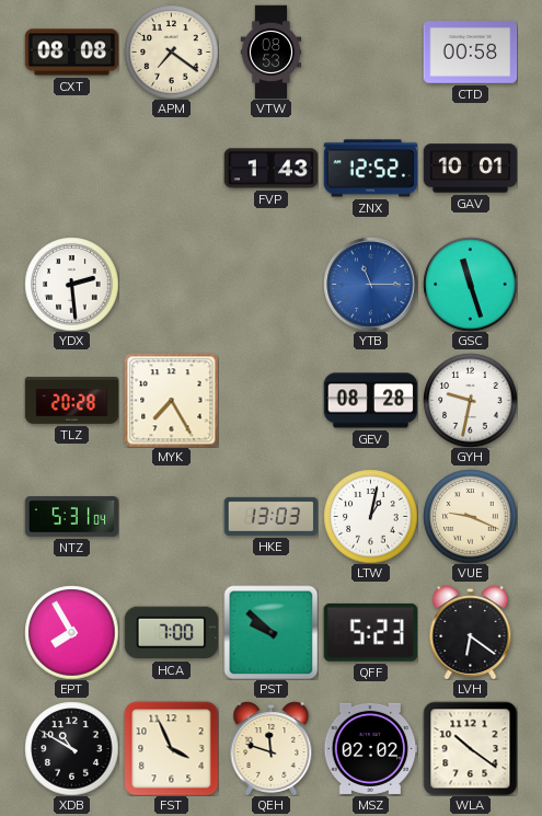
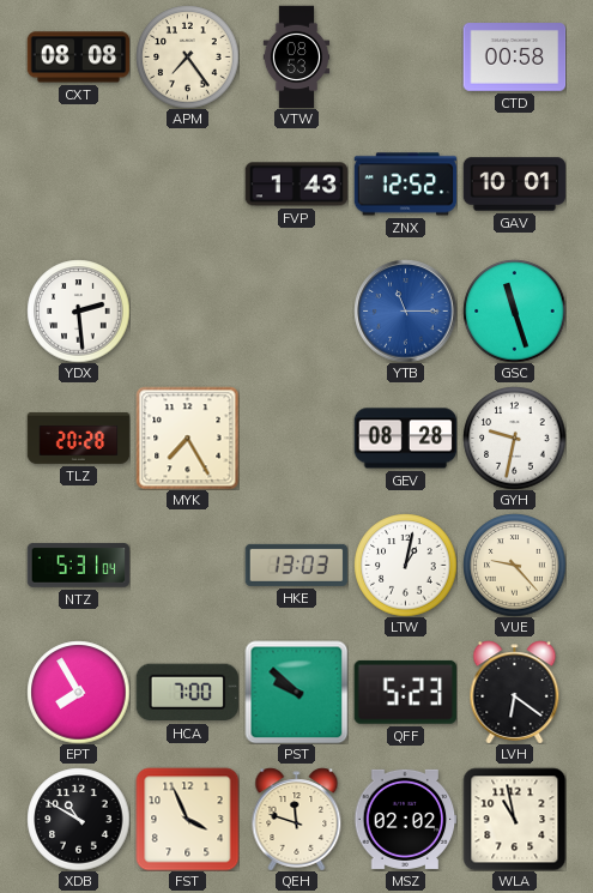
APM: 7:21 -> 7:24
VUE: 9:19 -> 9:23
WLA: 10:21 -> 10:58
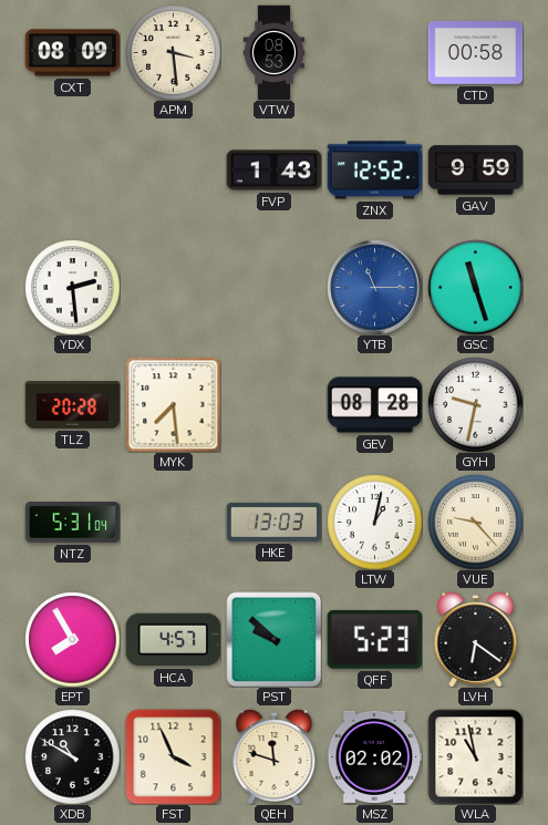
CXT: 08:08 -> 08:09
APM: 7:24 -> 3:29
GAV: 10:01 -> 9:59
MYK: 7:25 -> 7:29
HCA: 7:00 -> 4:57
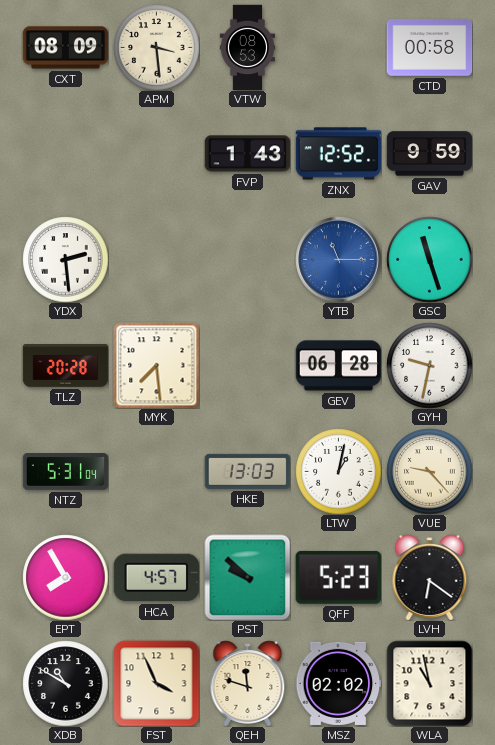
GEV: 08:28 -> 06:28
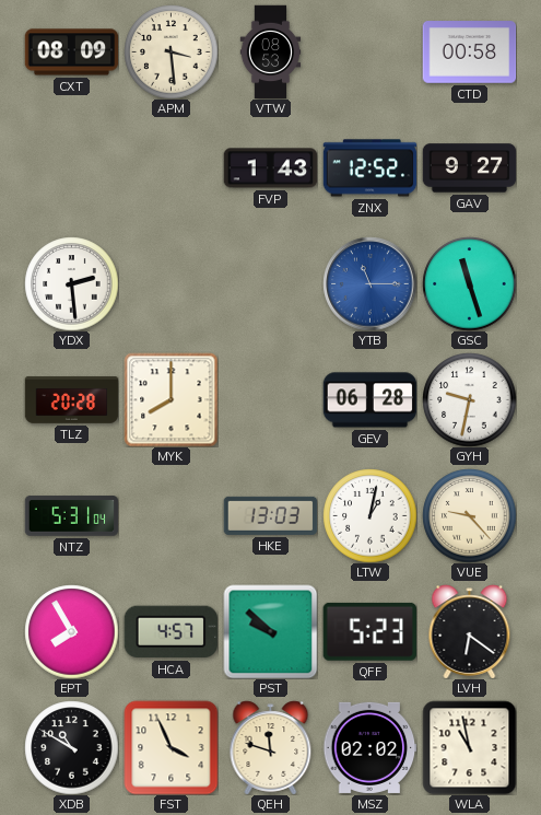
GAV: 9:59 -> 9:27
MYK: 7:29 -> 8:00
